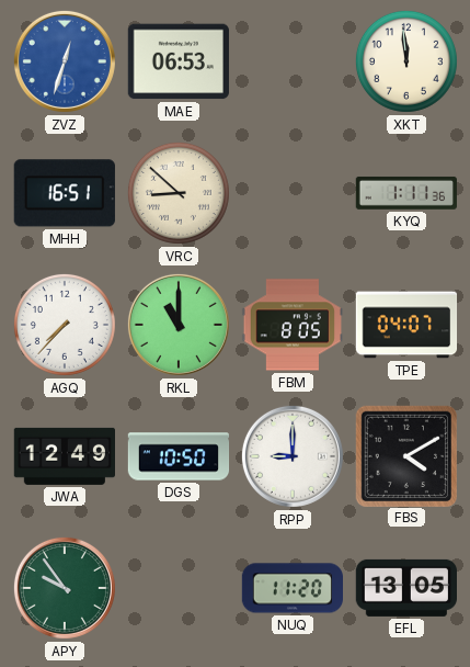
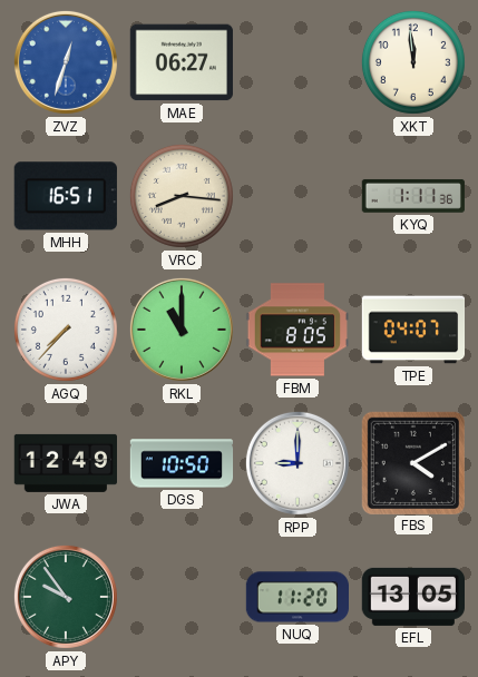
MAE: 06:53 -> 06:27
VRC: 8:52 -> 8:16
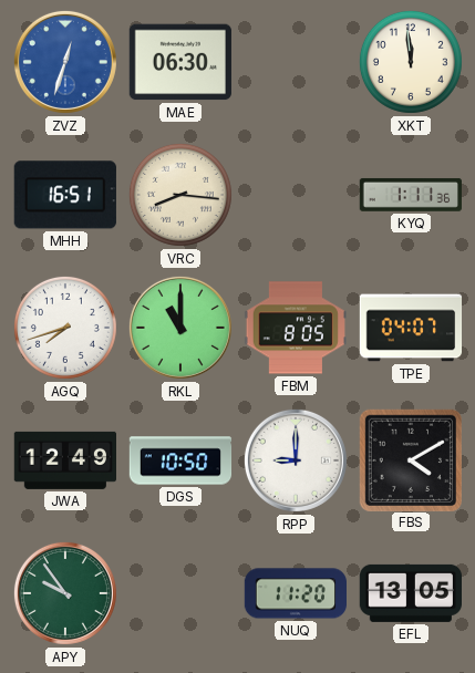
MAE: 06:27 -> 06:30
AGQ: 7:37 -> 7:42
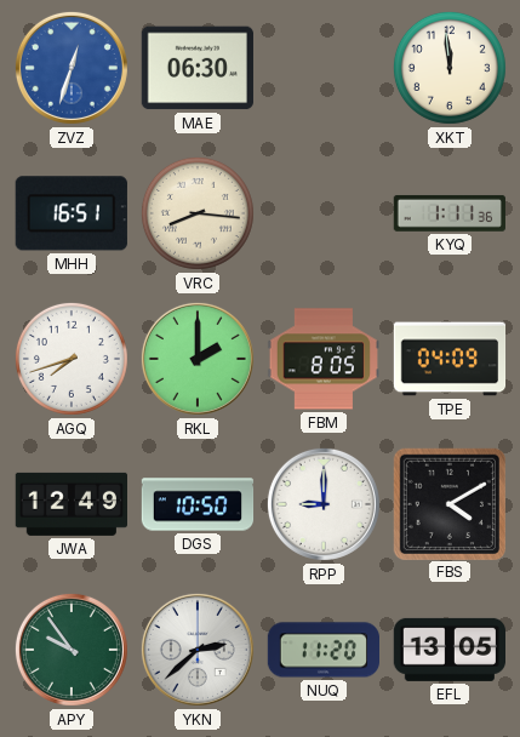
RKL: 11:00 -> 2:00
TPE: 04:07 -> 04:09
YKN: none -> 2:38
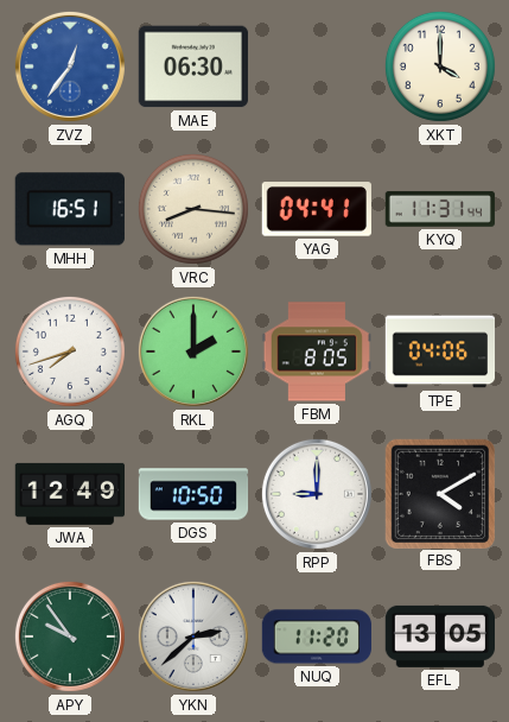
ZVZ: 12:33 -> 12:36
XKT: 11:59 -> 4:00
YAG: none -> 04:41
KYQ: 1:11 -> 11:31
TPE: 04:09 -> 04:06
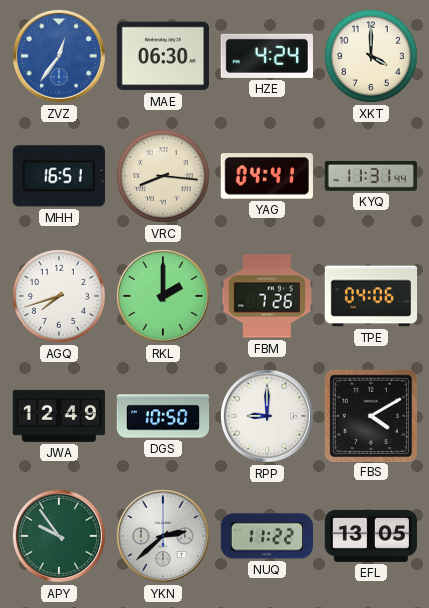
HZE: none -> 4:24
FBM: 8:05 -> 7:26
NUQ: 11:20 -> 11:22
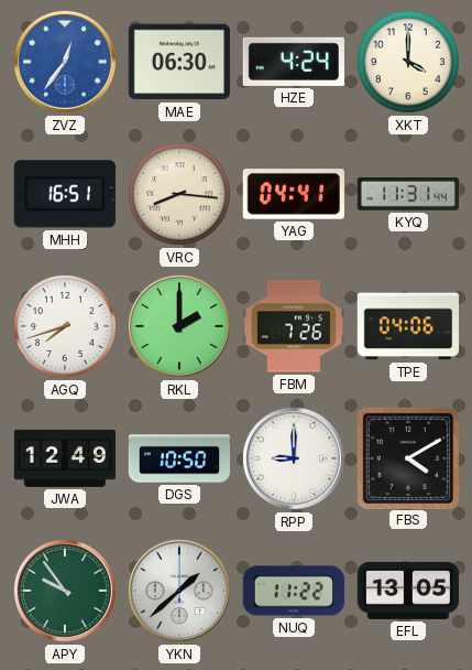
YKN: 2:38 -> 1:38
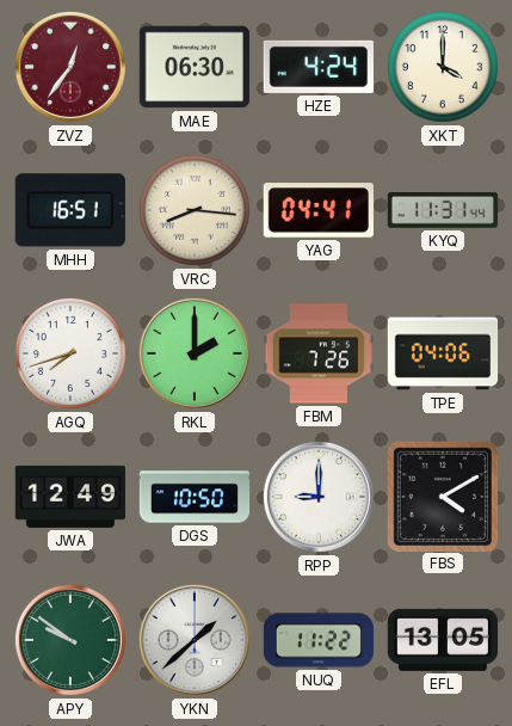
ZVZ dial: blue -> burgundy
APY: 9:54 -> 9:51
